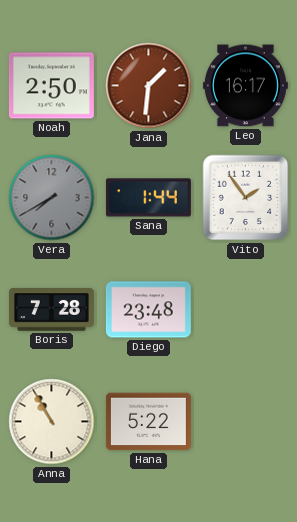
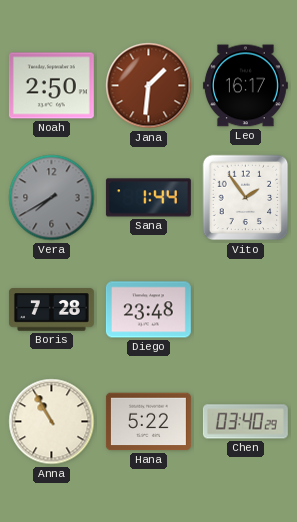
Chen: none -> 03:40
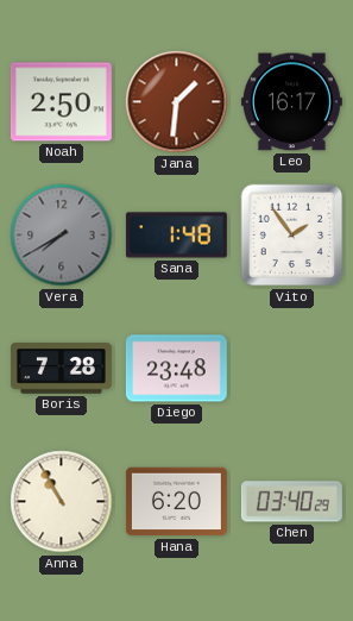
Sana: 1:44 -> 1:48
Hana: 5:22 -> 6:20
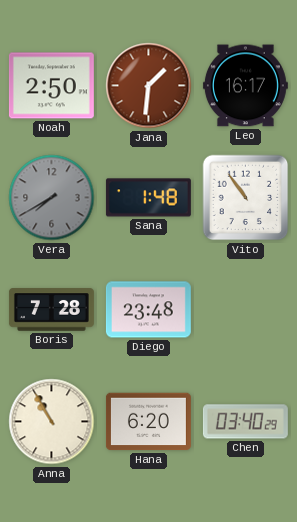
Vito: 1:54 -> 10:54
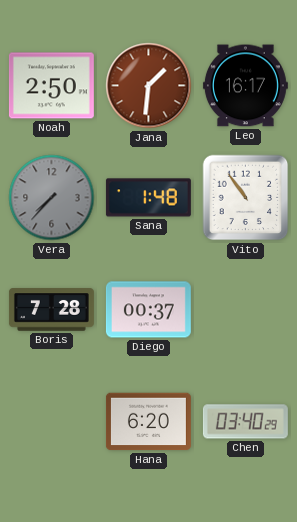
Vera: 7:40 -> 7:37
Diego: 23:48 -> 00:37
Anna: 10:55 -> none
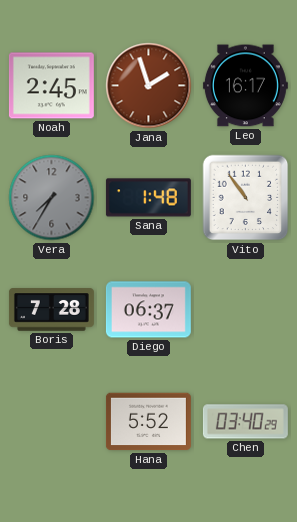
Noah: 2:50 -> 2:45
Jana: 1:31 -> 1:57
Vera: 7:37 -> 7:35
Diego: 00:37 -> 06:37
Hana: 6:20 -> 5:52
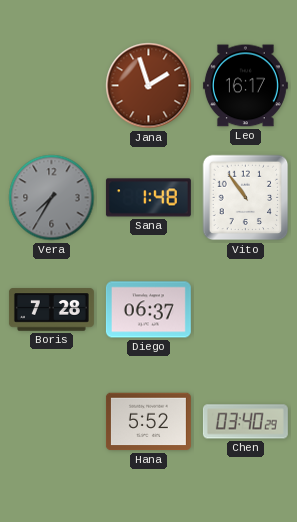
Noah: 2:45 -> none
